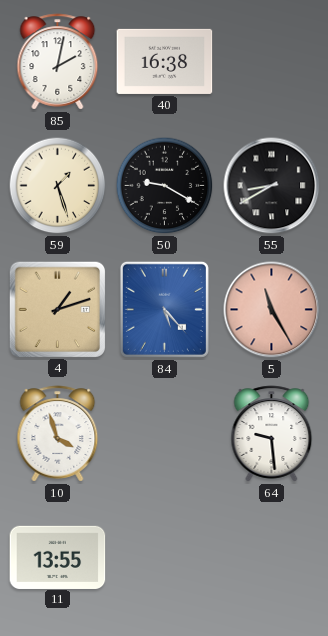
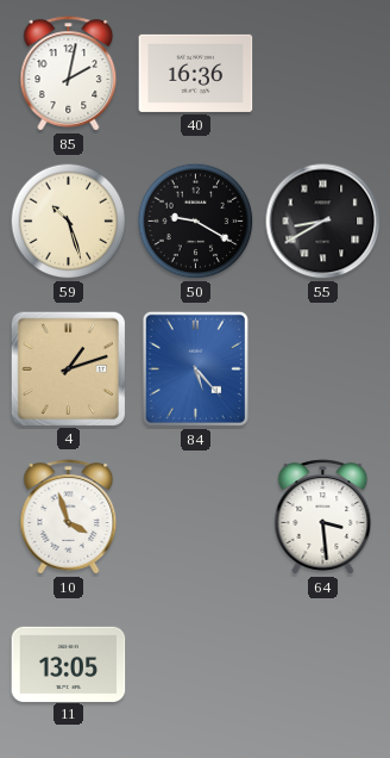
40: 16:38 -> 16:36
59: 1:27 -> 10:27
5: 11:25 -> none
64: 9:29 -> 3:29
11: 13:55 -> 13:05
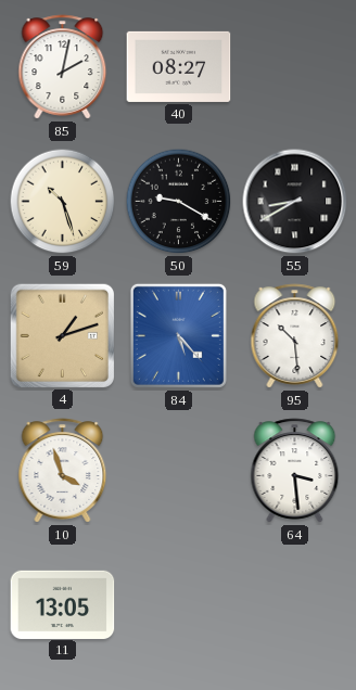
40: 16:36 -> 08:27
95: none -> 10:29
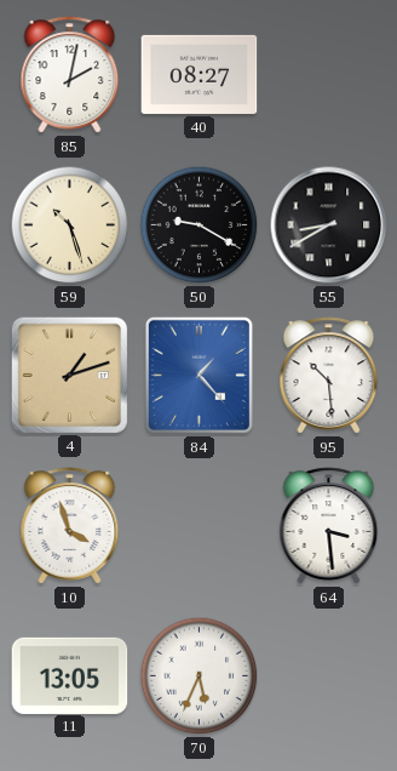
84: 5:23 -> 1:23
70: none -> 5:34
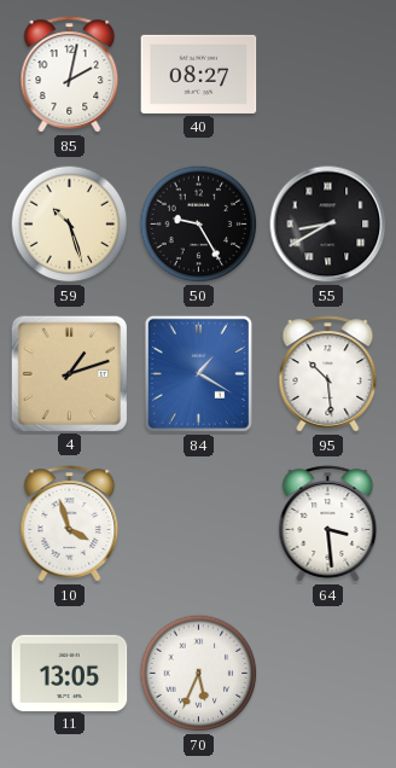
50: 9:20 -> 9:25
84: 1:23 -> 1:20
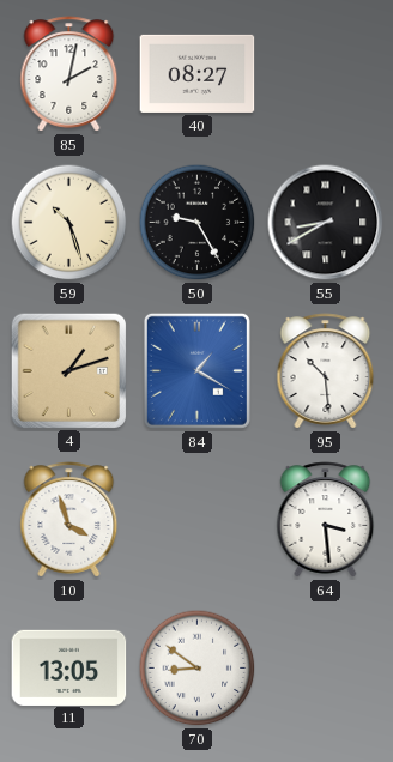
70: 5:34 -> 8:51
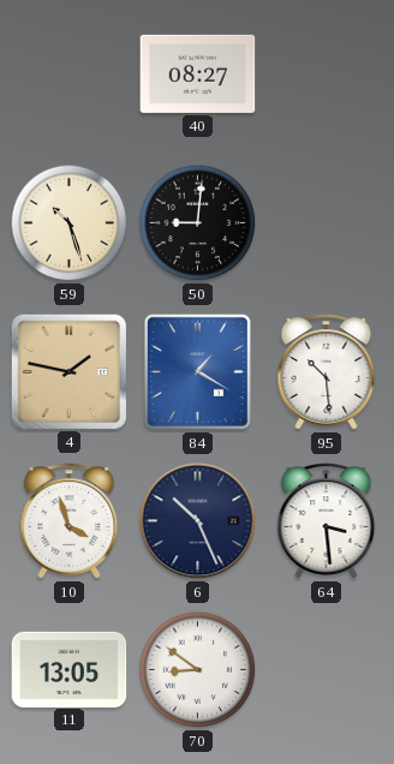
85: 2:02 -> none
50: 9:25 -> 9:01
55: 8:40 -> none
4: 1:12 -> 1:47
6: none -> 10:26
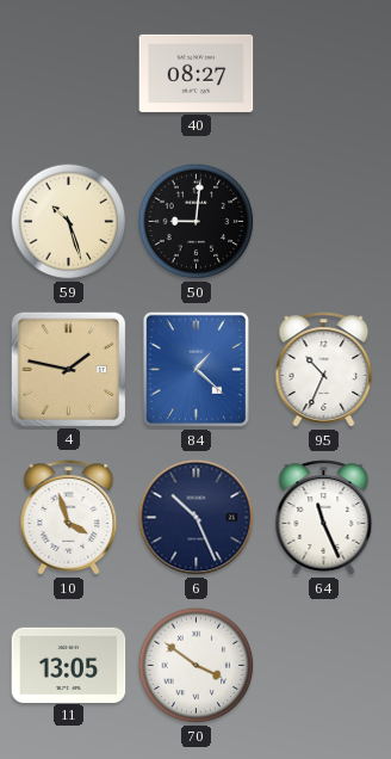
84: 1:20 -> 1:22
95: 10:29 -> 10:34
64: 3:29 -> 11:26
70: 8:51 -> 3:51
